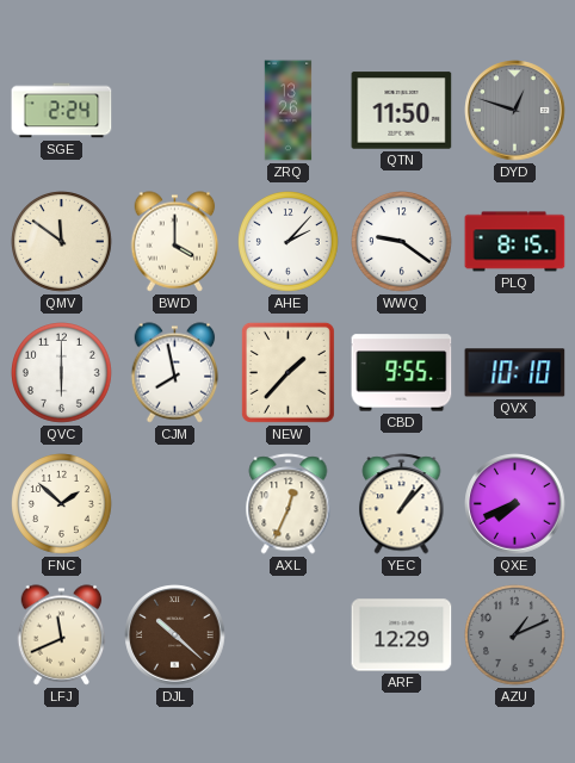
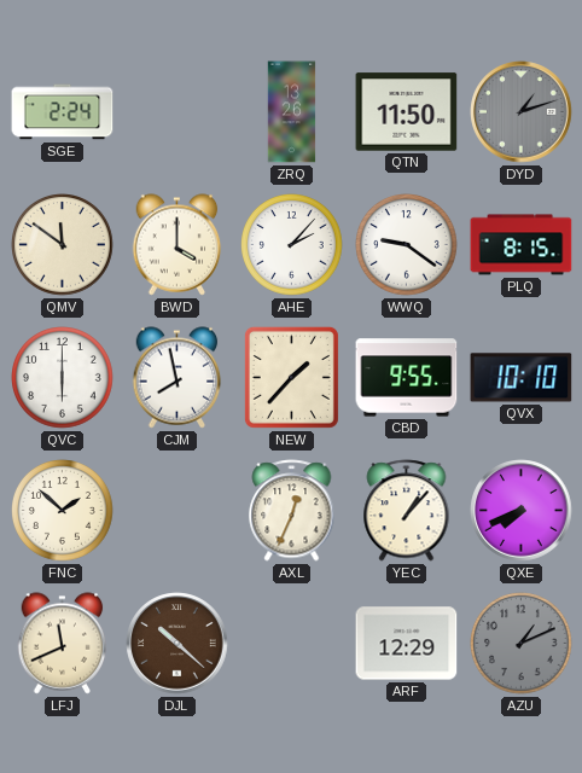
DYD: 12:48 -> 1:12
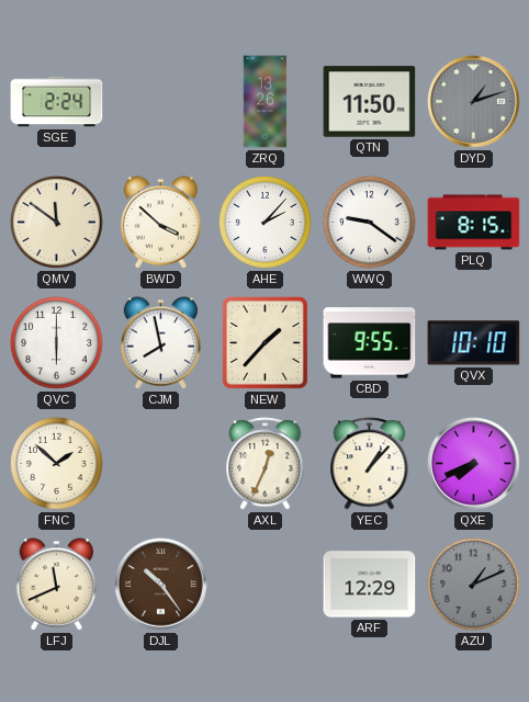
BWD: 4:00 -> 3:52
DJL: 10:22 -> 10:24
